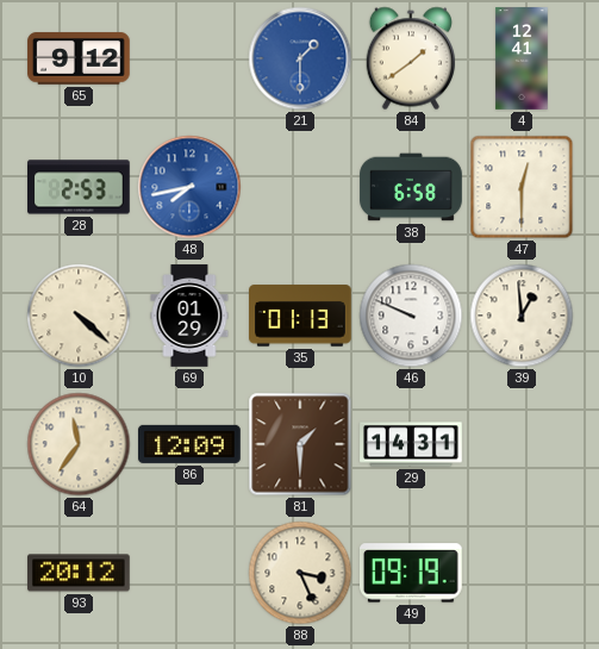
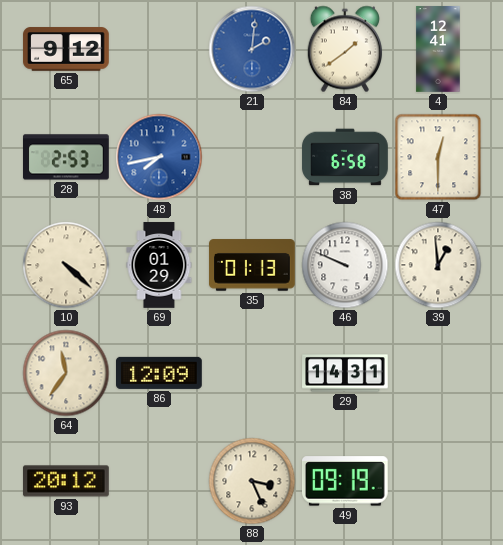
21: 1:30 -> 2:01
81: 1:30 -> none
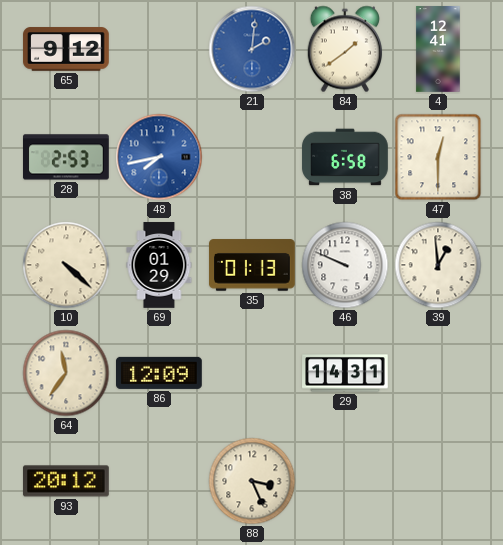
49: 09:19 -> none
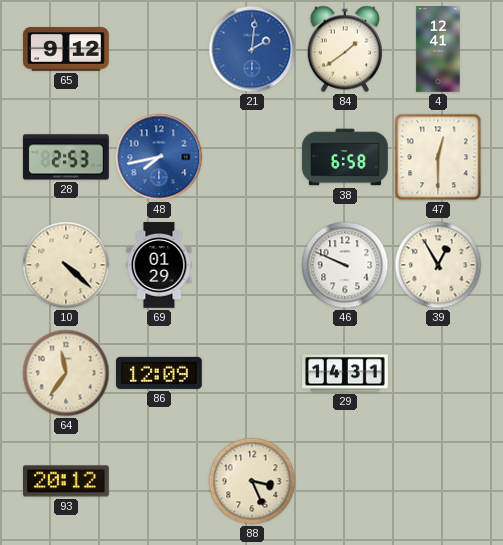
35: 01:13 -> none
39: 12:59 -> 12:55
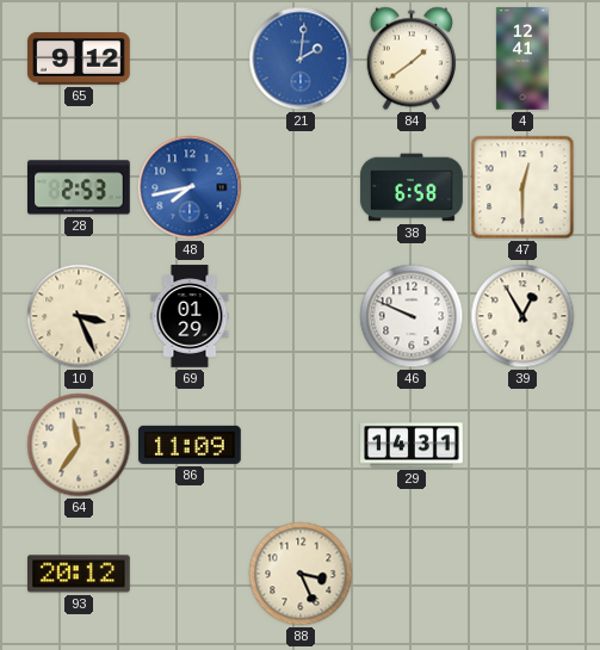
10: 4:22 -> 3:26
86: 12:09 -> 11:09
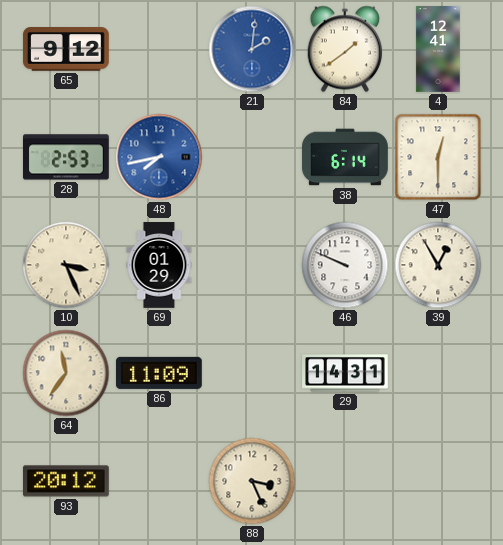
38: 6:58 -> 6:14
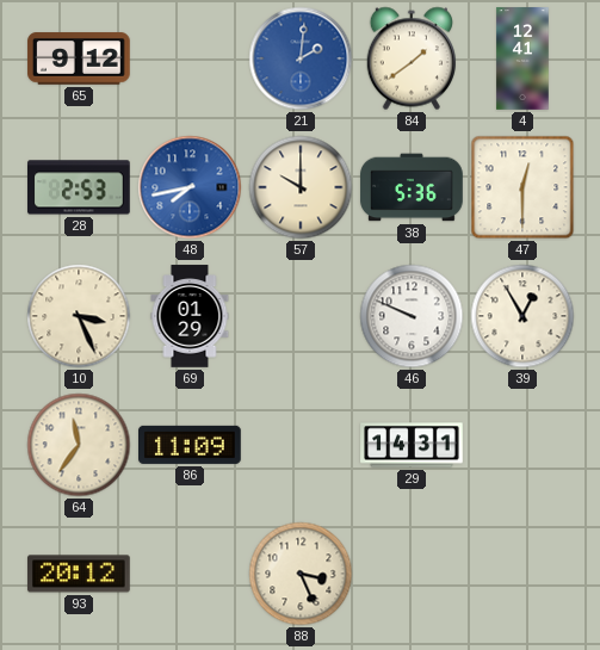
57: none -> 10:00
38: 6:14 -> 5:36
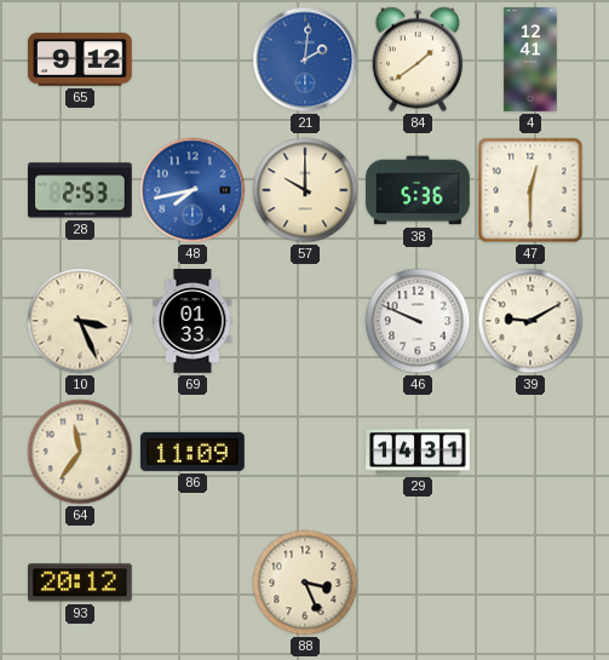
69: 01:29 -> 01:33
39: 12:55 -> 9:10
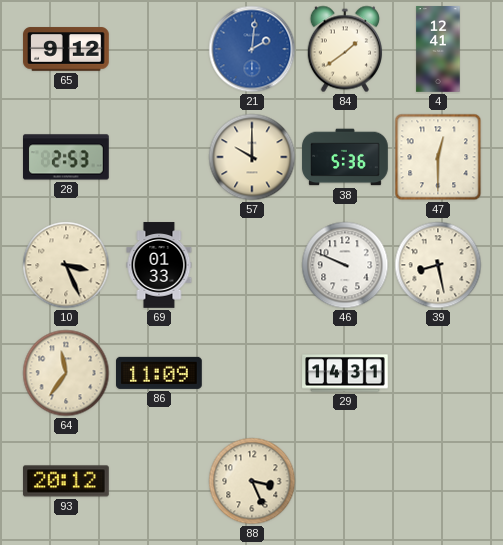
48: 7:43 -> none
39: 9:10 -> 8:28
